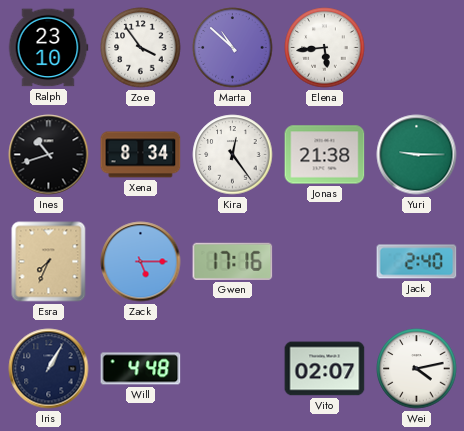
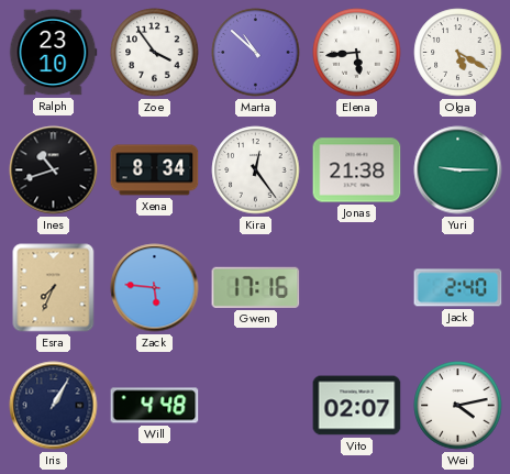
Olga: none -> 5:20
Zack: 5:15 -> 5:46
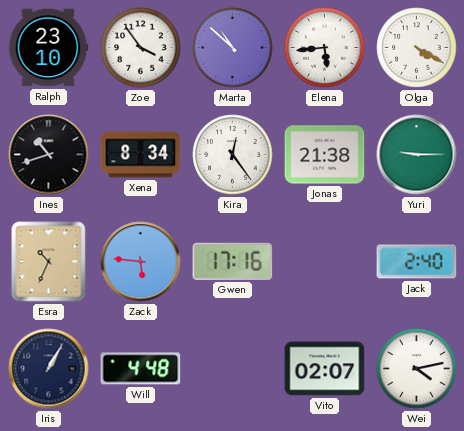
Olga: 5:20 -> 4:20
Esra: 7:34 -> 10:34
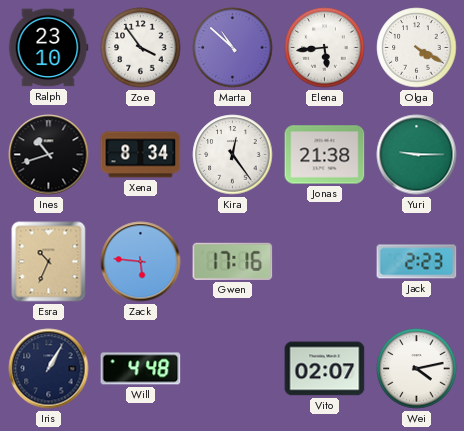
Jack: 2:40 -> 2:23
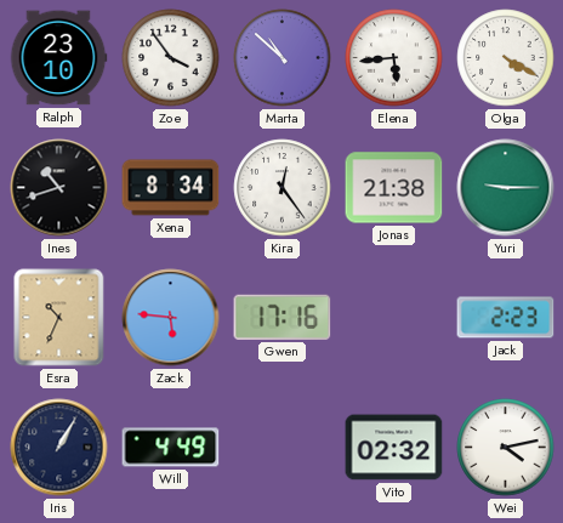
Will: 4:48 -> 4:49
Vito: 02:07 -> 02:32
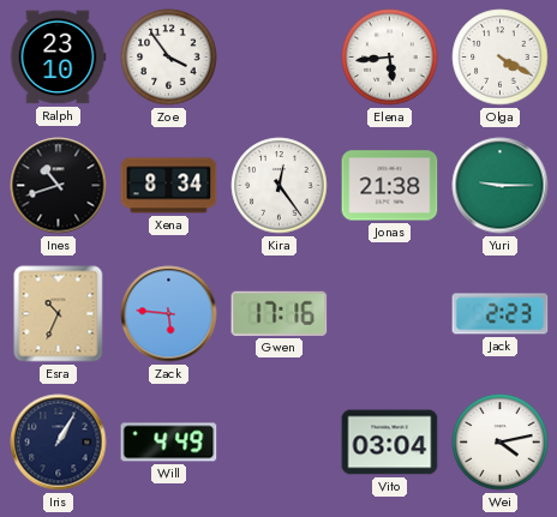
Marta: 10:52 -> none
Vito: 02:32 -> 03:04
